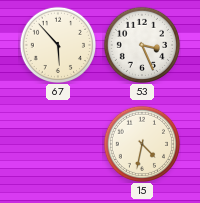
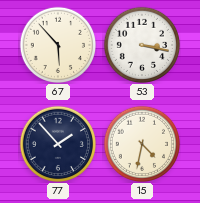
53: 3:26 -> 3:17
77: none -> 1:53
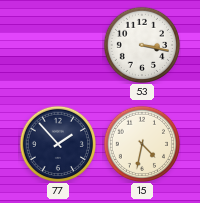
67: 5:53 -> none
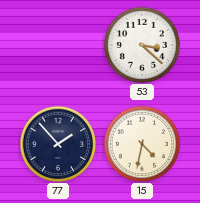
53: 3:17 -> 3:22
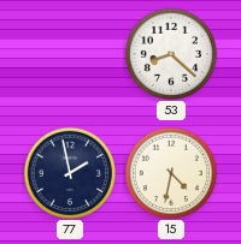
53: 3:22 -> 8:22
77: 1:53 -> 1:58
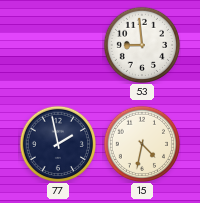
53: 8:22 -> 8:59
